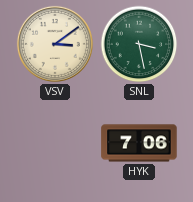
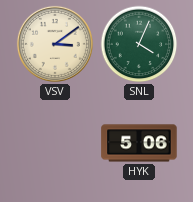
SNL: 3:28 -> 4:04
HYK: 7:06 -> 5:06
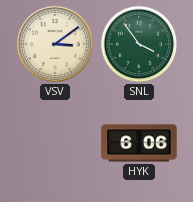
SNL: 4:04 -> 3:54
HYK: 5:06 -> 6:06
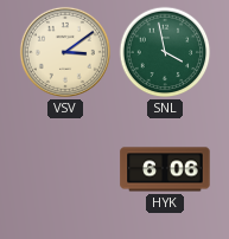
SNL: 3:54 -> 3:58
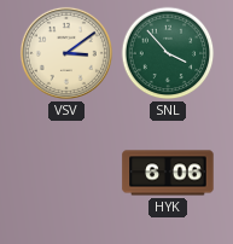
SNL: 3:58 -> 3:53
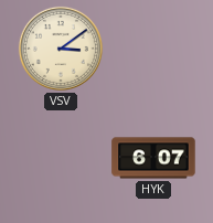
SNL: 3:53 -> none
HYK: 6:06 -> 6:07
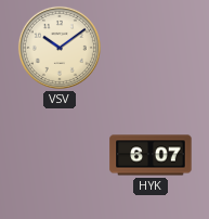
VSV: 3:09 -> 10:09
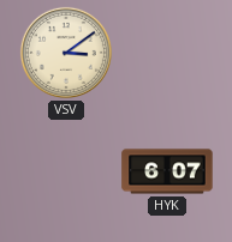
VSV: 10:09 -> 3:09
